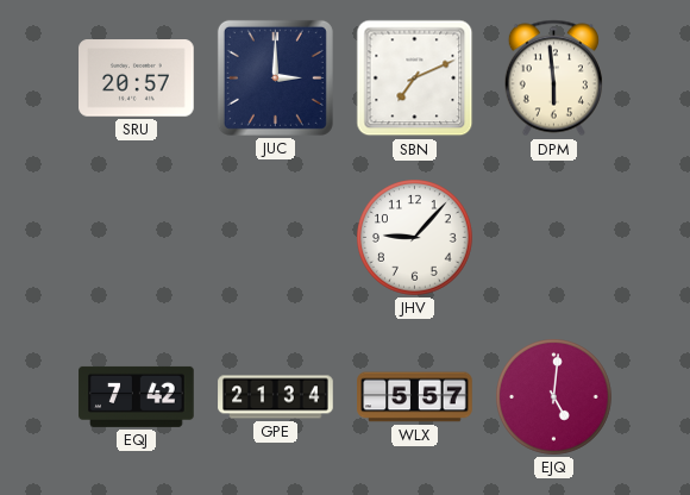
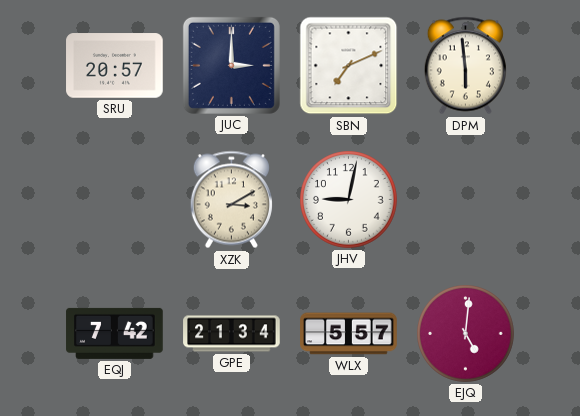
XZK: none -> 3:10
JHV: 9:07 -> 9:02
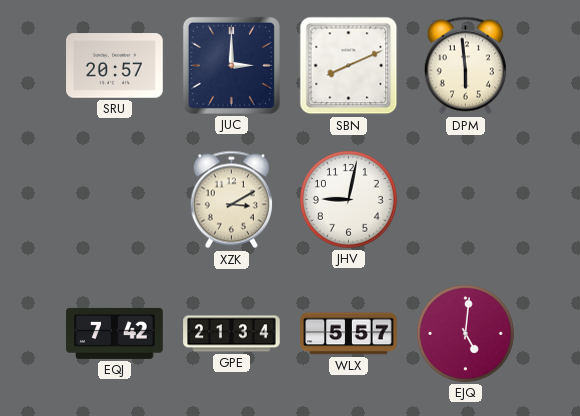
SBN: 7:11 -> 8:11
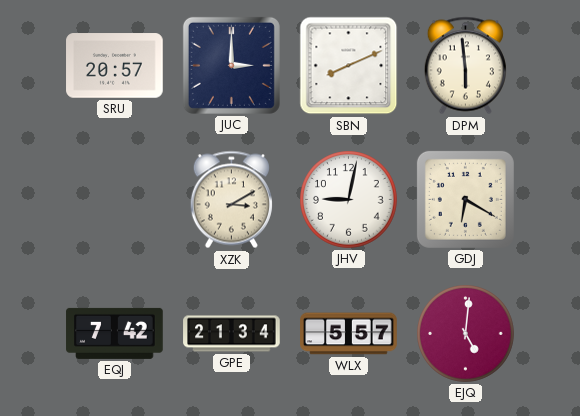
GDJ: none -> 6:20
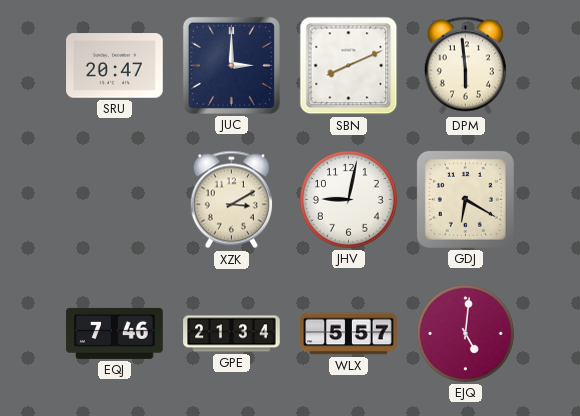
SRU: 20:57 -> 20:47
EQJ: 7:42 -> 7:46
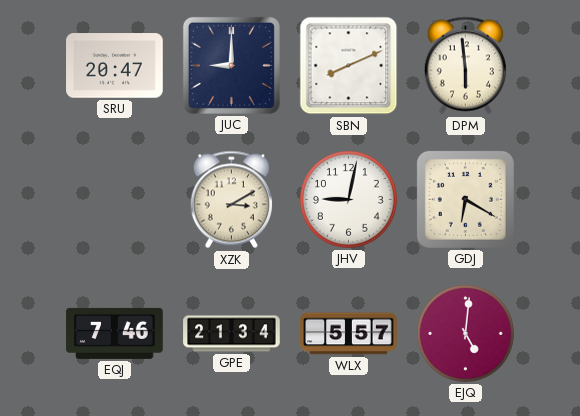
JUC: 3:00 -> 9:00
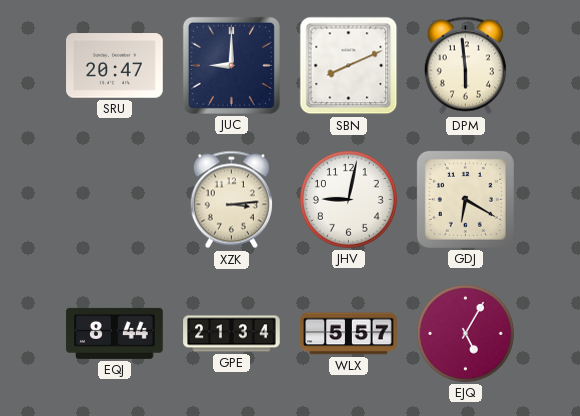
XZK: 3:10 -> 3:14
EQJ: 7:46 -> 8:44
EJQ: 5:01 -> 5:05
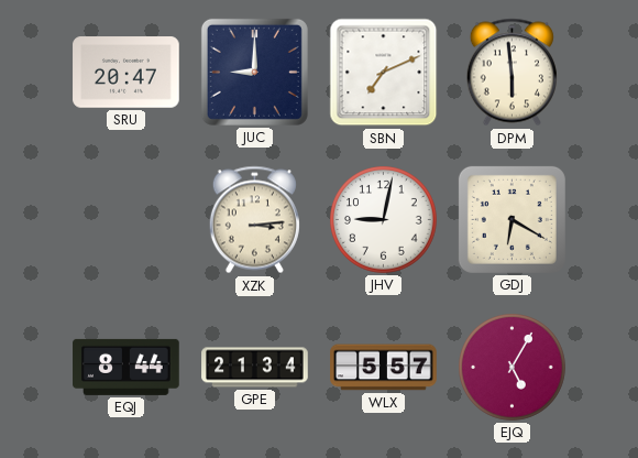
SBN: 8:11 -> 7:11
